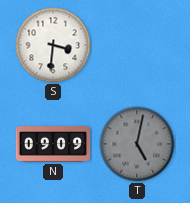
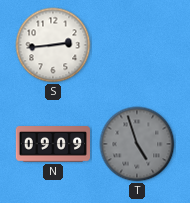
S: 3:31 -> 2:44
T: 5:02 -> 4:57
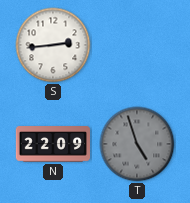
N: 09:09 -> 22:09
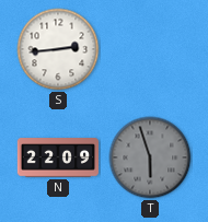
T: 4:57 -> 5:57
